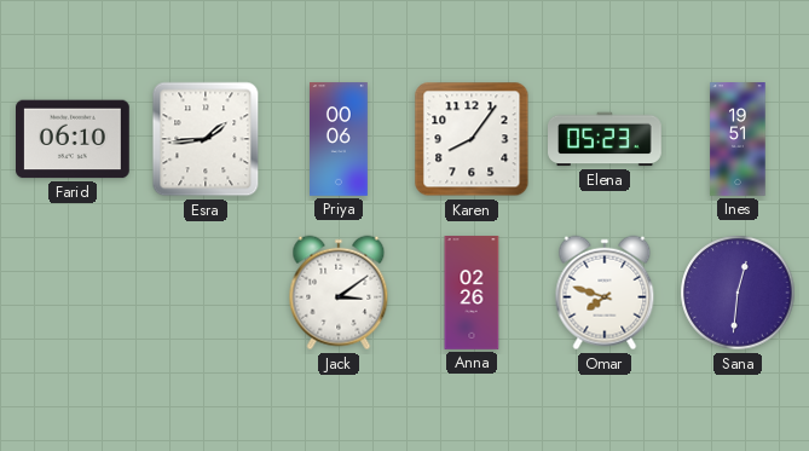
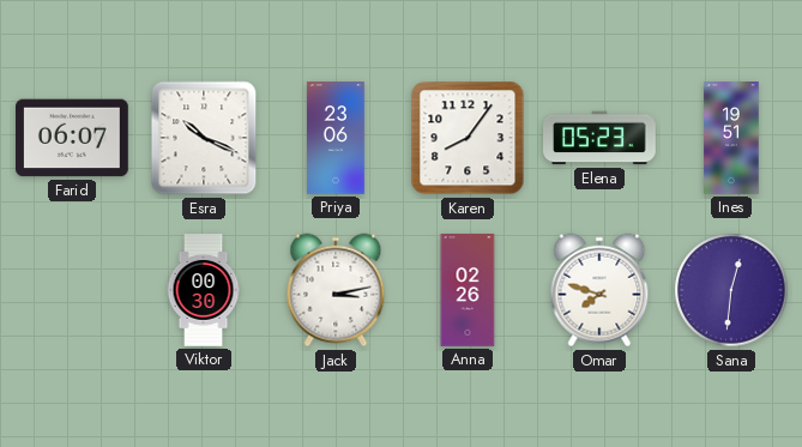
Farid: 06:10 -> 06:07
Esra: 1:44 -> 10:19
Priya: 00:06 -> 23:06
Viktor: none -> 00:30
Jack: 3:09 -> 3:13
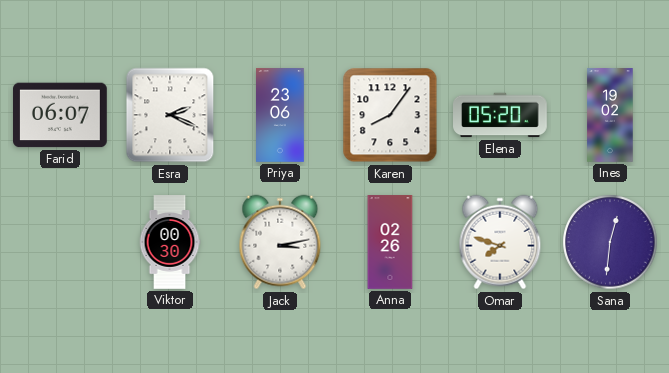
Esra: 10:19 -> 2:19
Elena: 05:23 -> 05:20
Ines: 19:51 -> 19:02
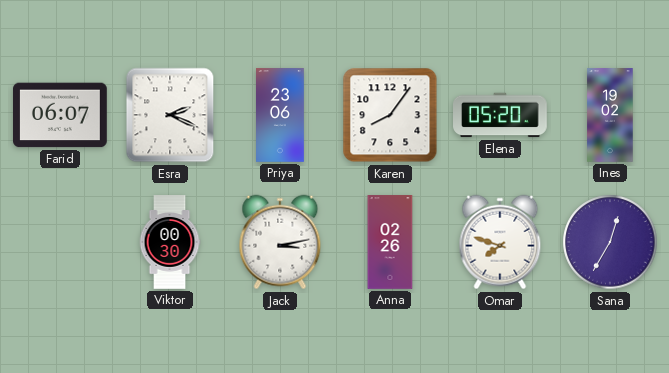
Sana: 12:31 -> 12:35
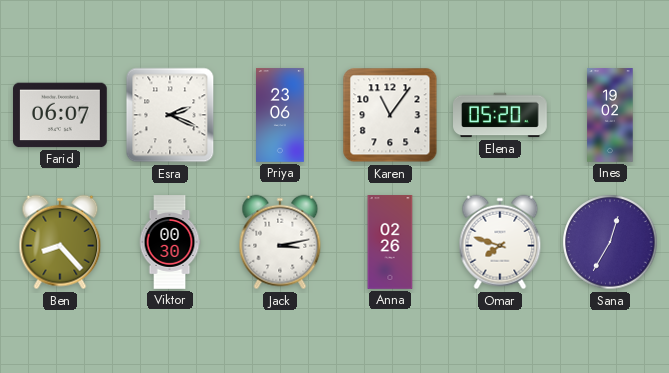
Karen: 8:06 -> 11:06
Ben: none -> 8:23
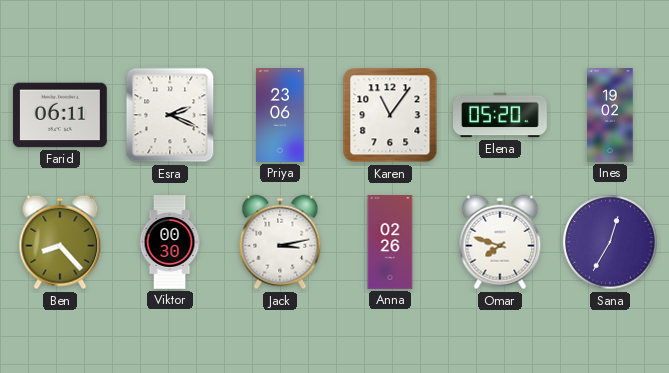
Farid: 06:07 -> 06:11
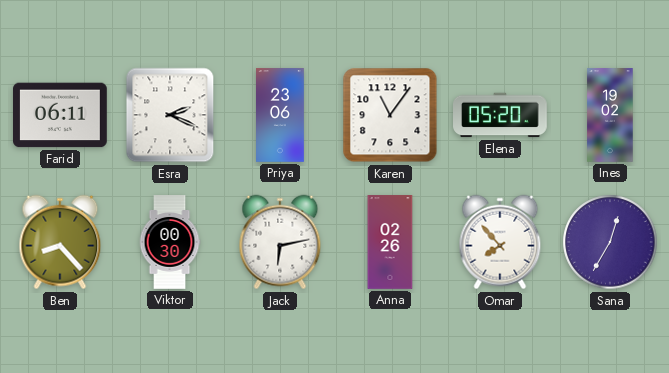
Jack: 3:13 -> 6:13
Omar: 7:48 -> 7:53
